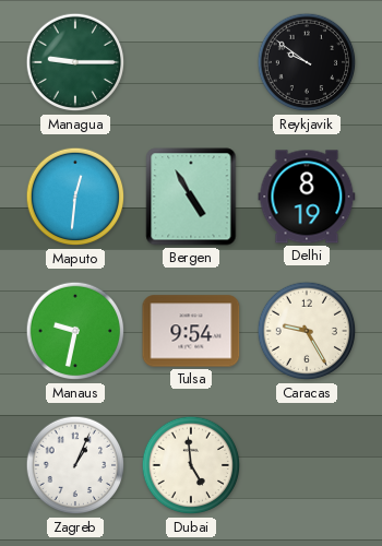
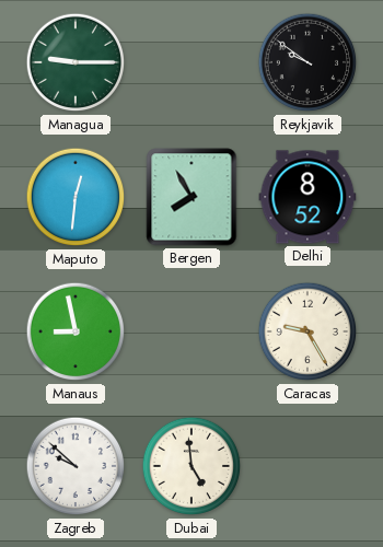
Bergen: 4:55 -> 7:55
Delhi: 8:19 -> 8:52
Manaus: 9:32 -> 8:58
Tulsa: 9:54 -> none
Zagreb: 1:04 -> 9:52
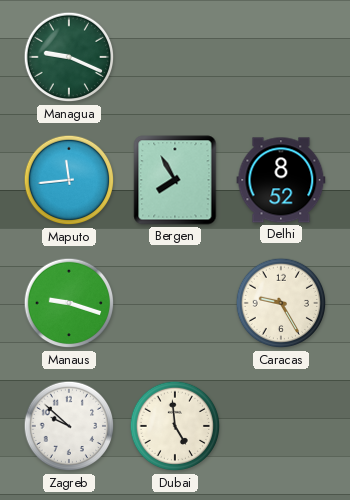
Managua: 9:15 -> 9:19
Reykjavik: 9:51 -> none
Maputo: 12:31 -> 11:44
Manaus: 8:58 -> 9:18
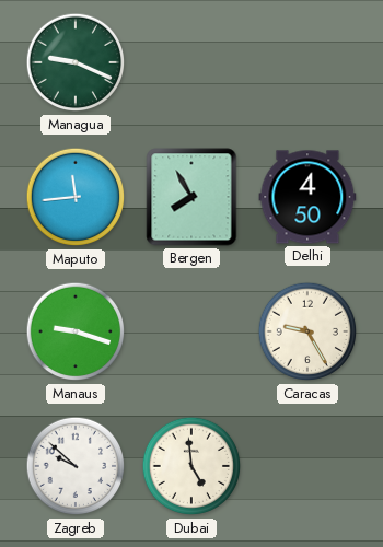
Delhi: 8:52 -> 4:50
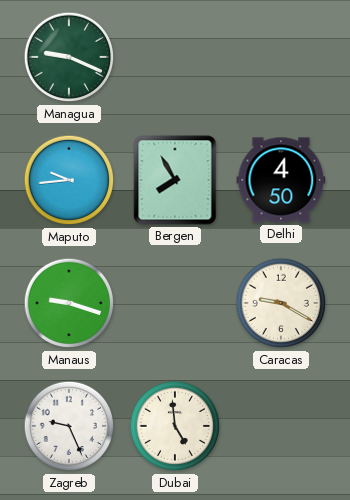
Maputo: 11:44 -> 9:44
Caracas: 9:25 -> 9:20
Zagreb: 9:52 -> 9:26
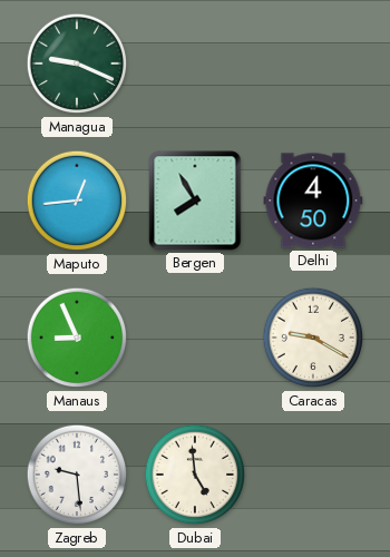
Maputo: 9:44 -> 12:44
Manaus: 9:18 -> 8:56
Zagreb: 9:26 -> 9:29
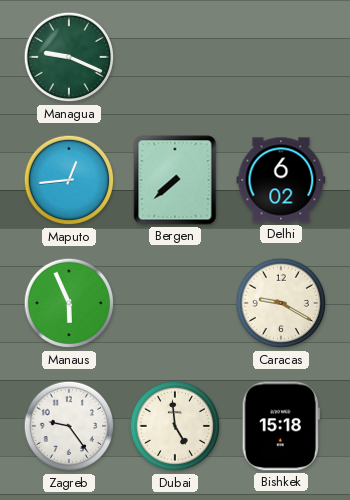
Bergen: 7:55 -> 7:38
Delhi: 4:50 -> 6:02
Manaus: 8:56 -> 5:56
Zagreb: 9:29 -> 9:24
Bishkek: none -> 15:18
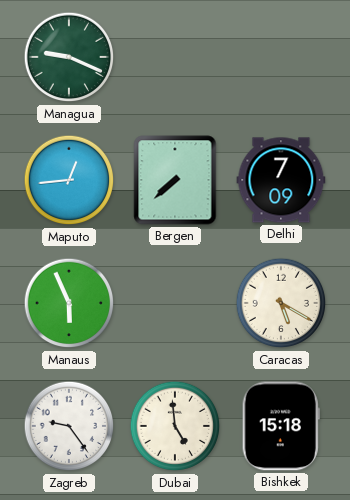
Delhi: 6:02 -> 7:09
Caracas: 9:20 -> 5:20
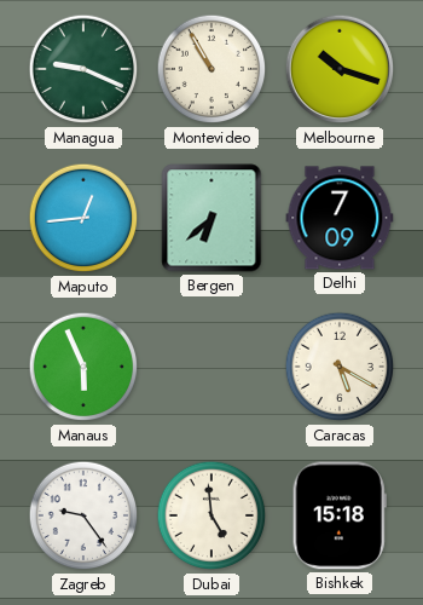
Montevideo: none -> 10:55
Melbourne: none -> 10:18
Bergen: 7:38 -> 6:38
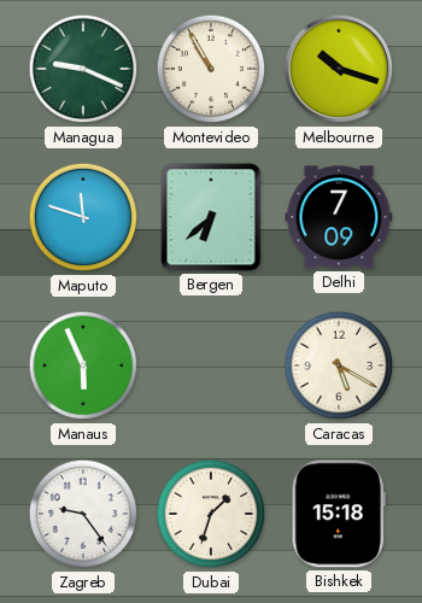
Maputo: 12:44 -> 11:48
Dubai: 4:59 -> 1:33
